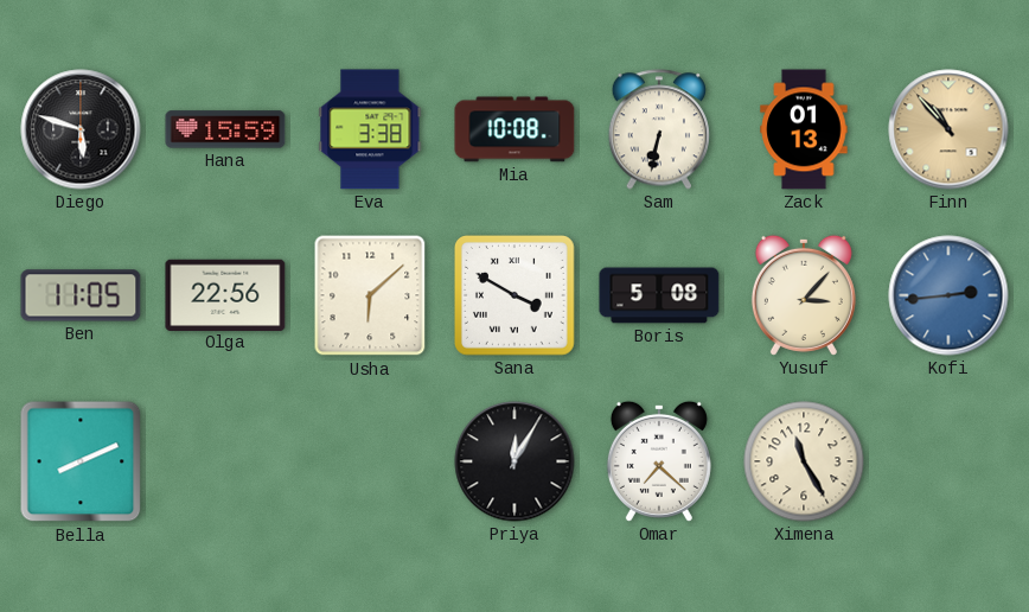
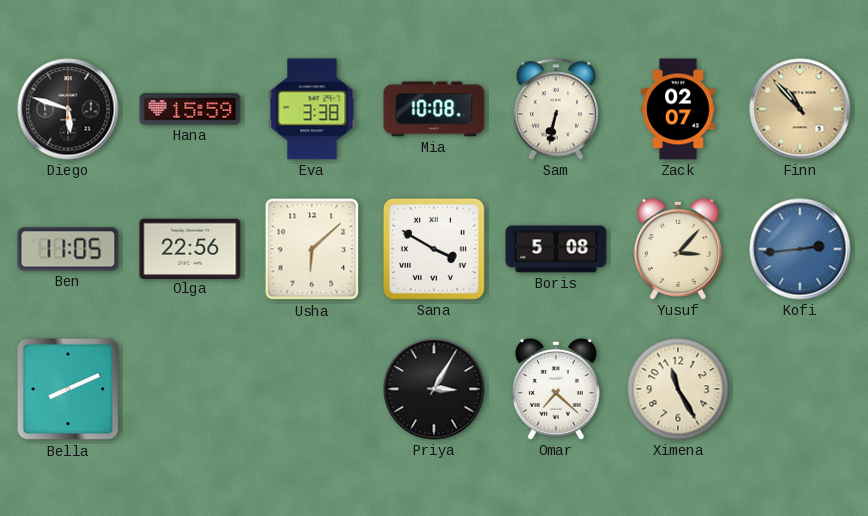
Zack: 01:13 -> 02:07
Priya: 12:05 -> 3:05
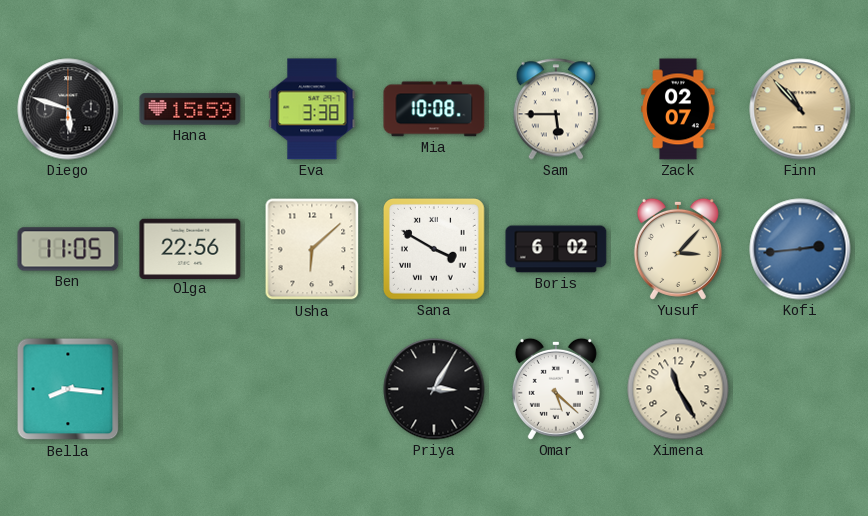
Sam: 6:32 -> 5:45
Boris: 5:08 -> 6:02
Bella: 8:11 -> 8:16
Omar: 7:22 -> 5:22
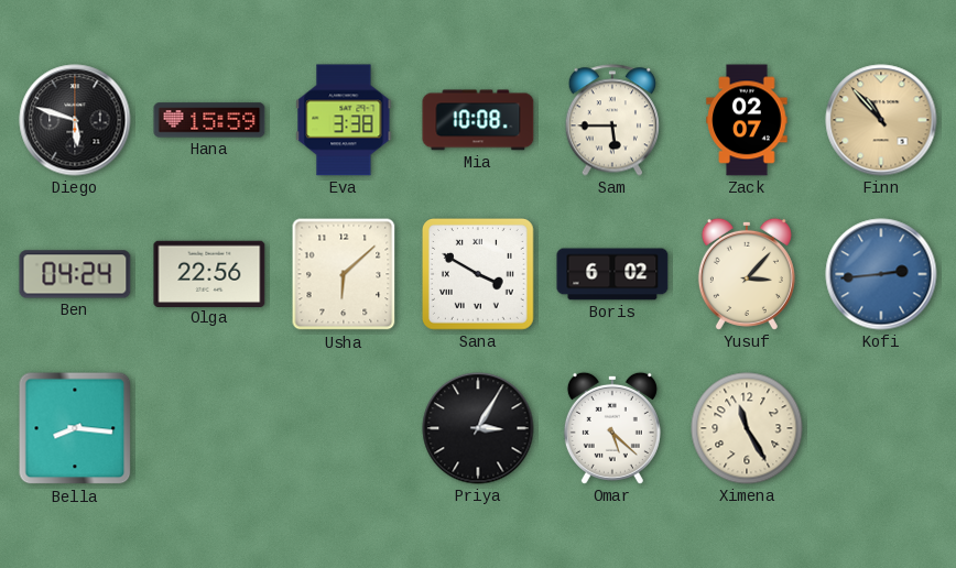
Ben: 11:05 -> 04:24
